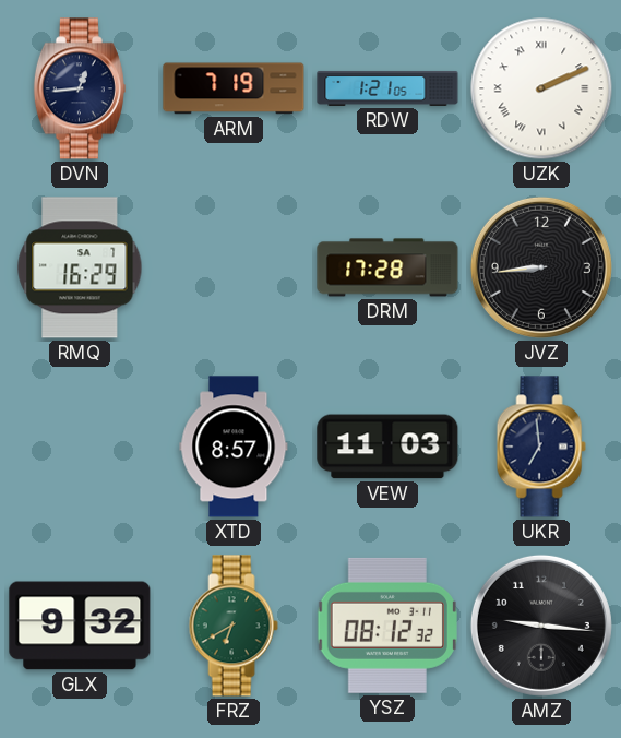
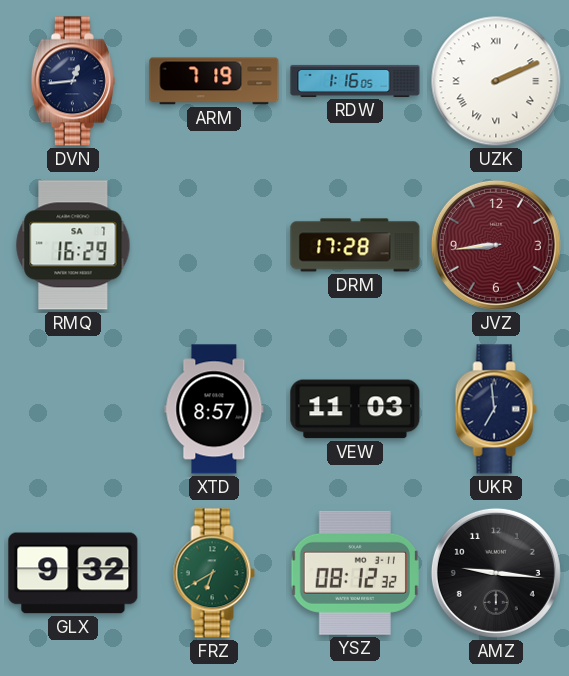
RDW: 1:21 -> 1:16
JVZ dial: black -> burgundy
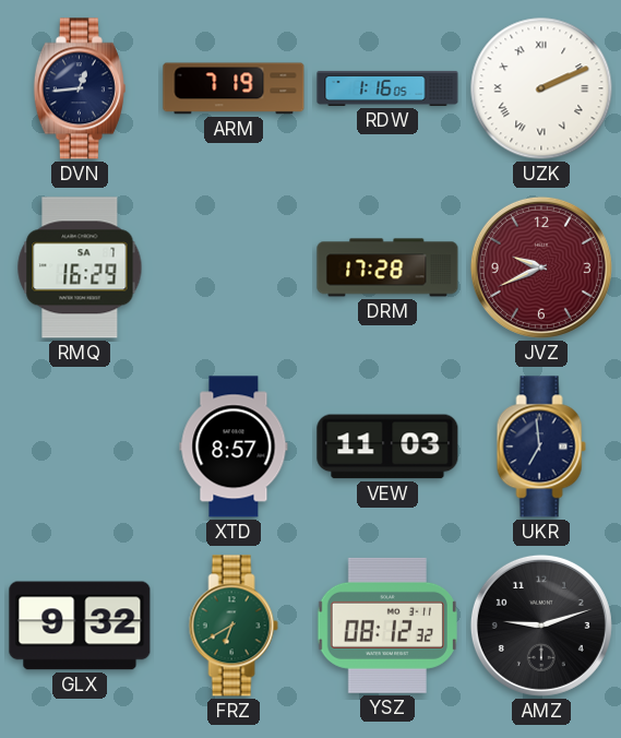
JVZ: 8:44 -> 9:41
AMZ: 9:16 -> 9:12
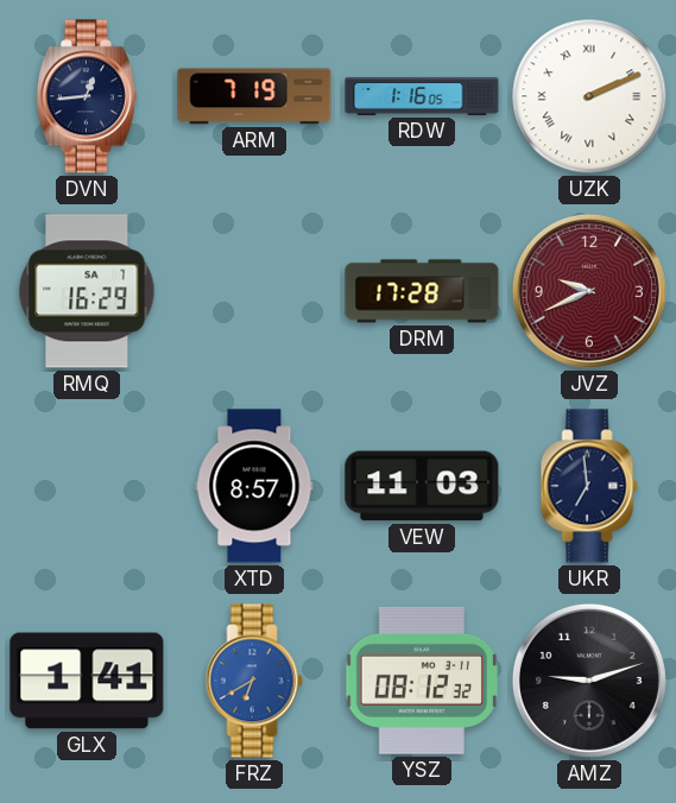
GLX: 9:32 -> 1:41
FRZ dial: green -> blue
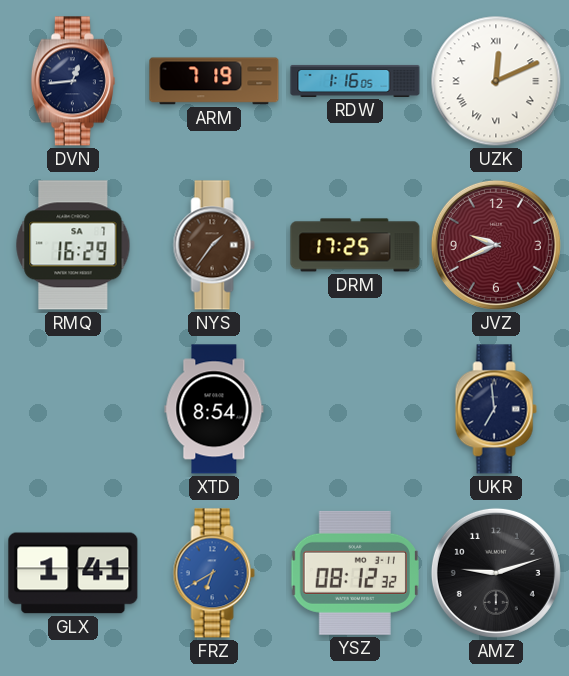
UZK: 2:11 -> 12:11
NYS: none -> 1:36
DRM: 17:28 -> 17:25
XTD: 8:57 -> 8:54
VEW: 11:03 -> none
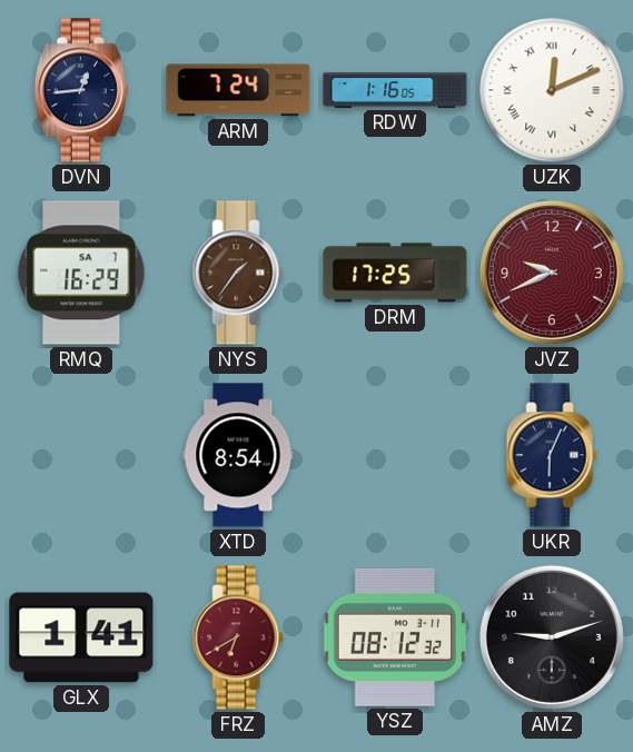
ARM: 7:19 -> 7:24
UKR: 6:59 -> 6:04
FRZ dial: blue -> burgundy
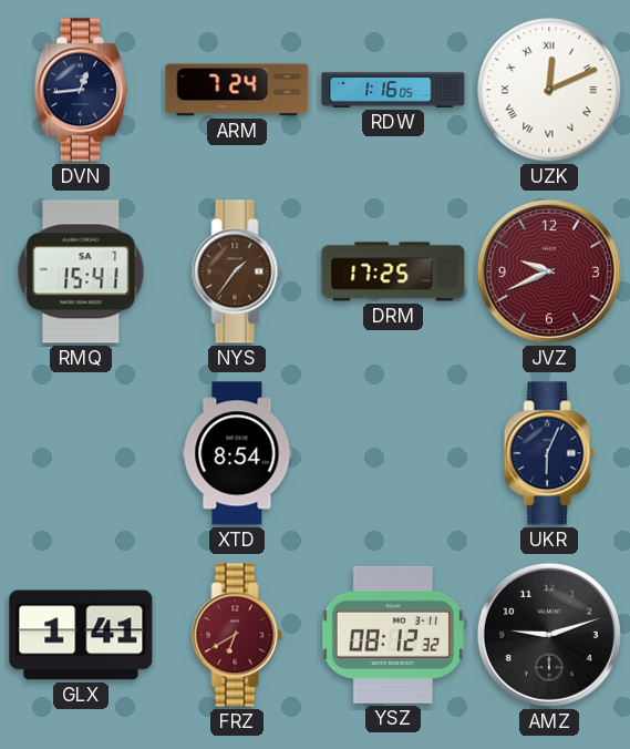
RMQ: 16:29 -> 15:41
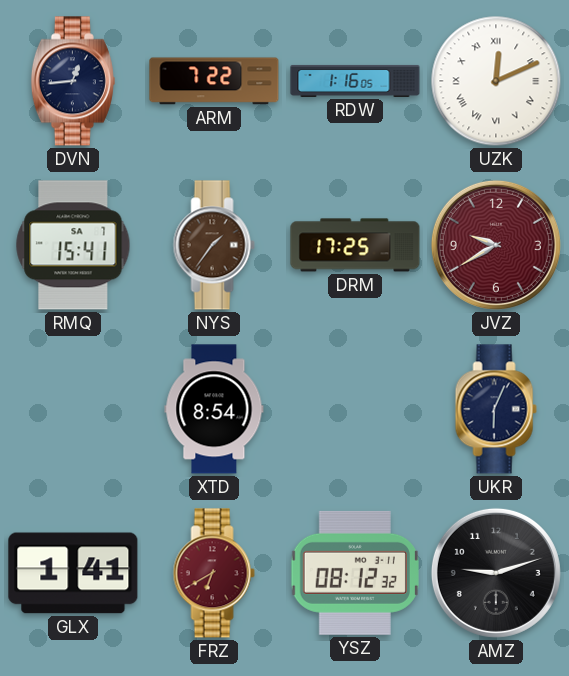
ARM: 7:24 -> 7:22
JVZ: 9:41 -> 9:40
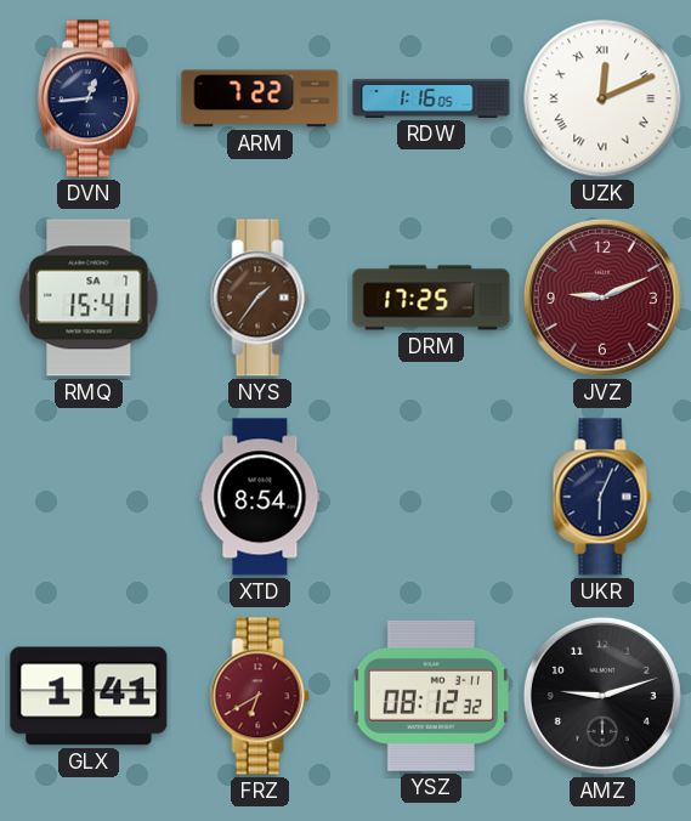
JVZ: 9:40 -> 9:11
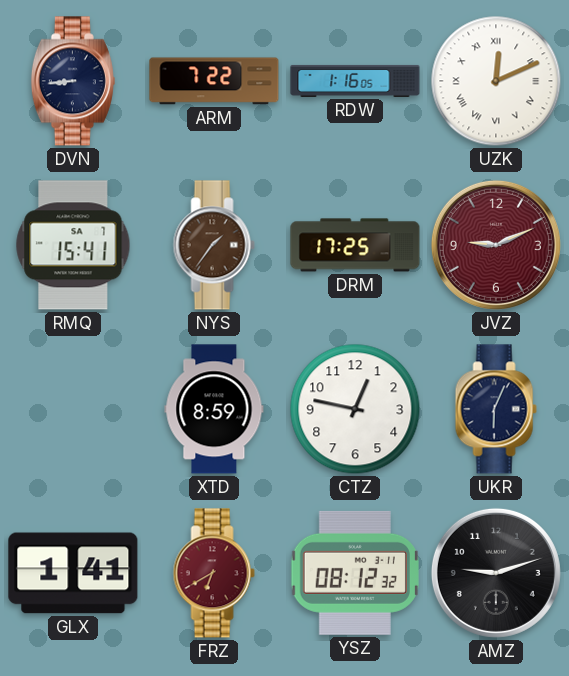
DVN: 12:44 -> 8:44
XTD: 8:54 -> 8:59
CTZ: none -> 12:47
